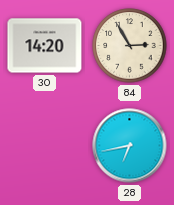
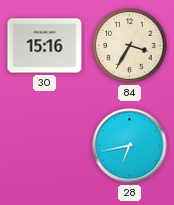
30: 14:20 -> 15:16
84: 2:55 -> 3:35
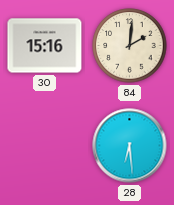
84: 3:35 -> 2:01
28: 6:43 -> 6:29
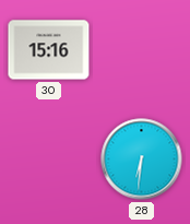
84: 2:01 -> none
28: 6:29 -> 6:31
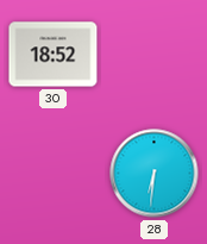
30: 15:16 -> 18:52
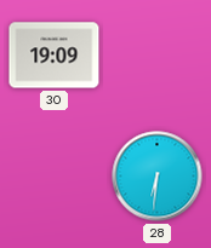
30: 18:52 -> 19:09
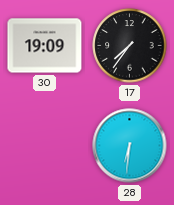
17: none -> 7:36
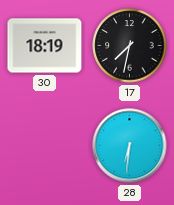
30: 19:09 -> 18:19
17: 7:36 -> 7:32
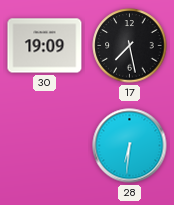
30: 18:19 -> 19:09
17: 7:32 -> 7:28
